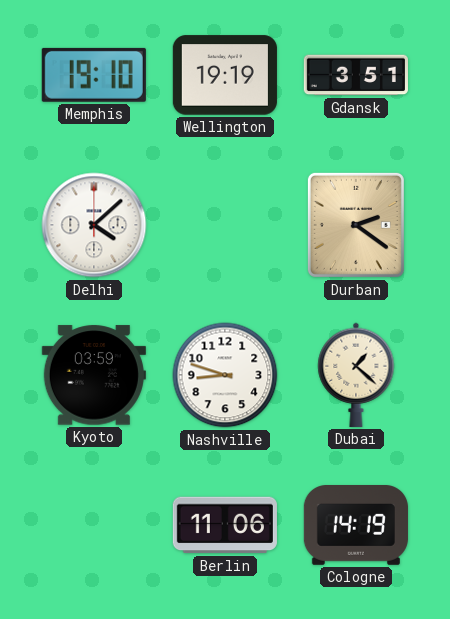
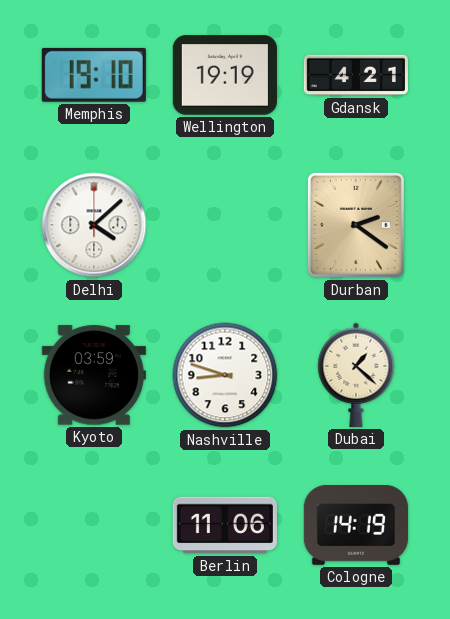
Gdansk: 3:51 -> 4:21
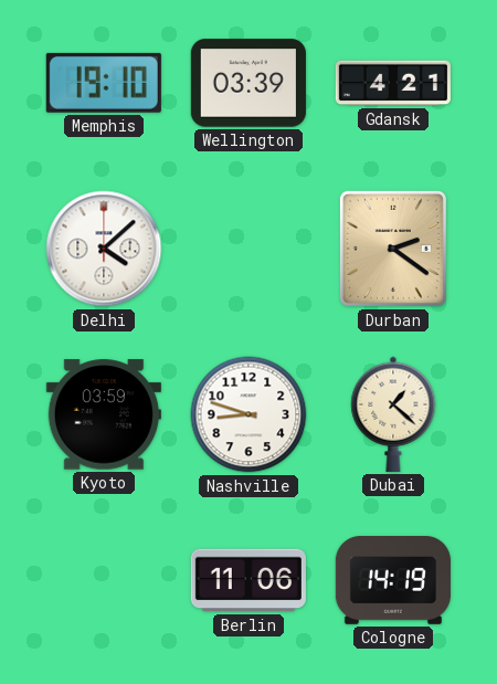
Wellington: 19:19 -> 03:39
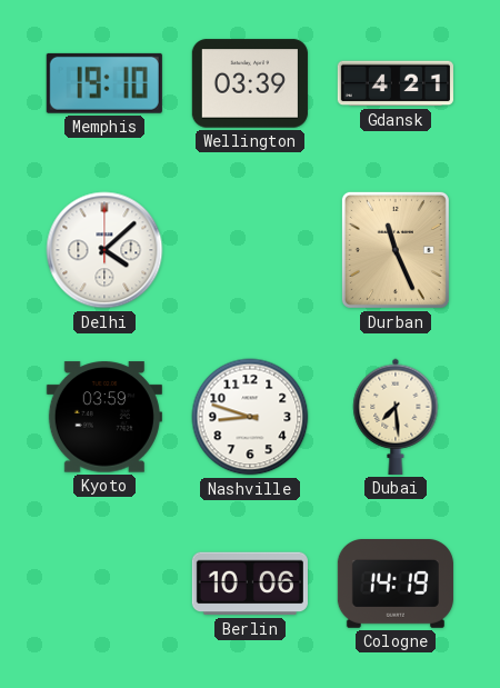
Durban: 2:21 -> 11:26
Dubai: 1:22 -> 7:29
Berlin: 11:06 -> 10:06
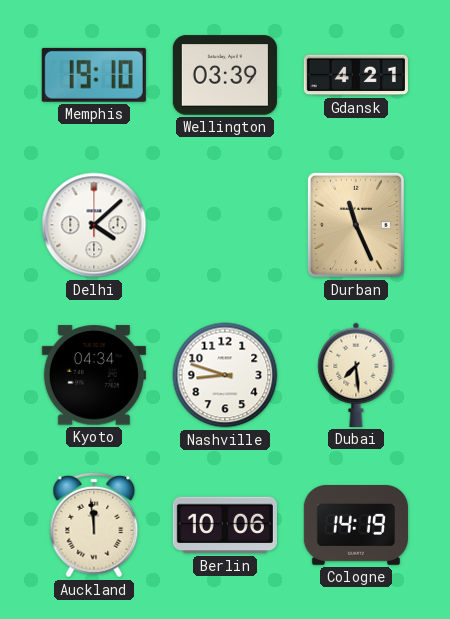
Kyoto: 03:59 -> 04:34
Auckland: none -> 11:59
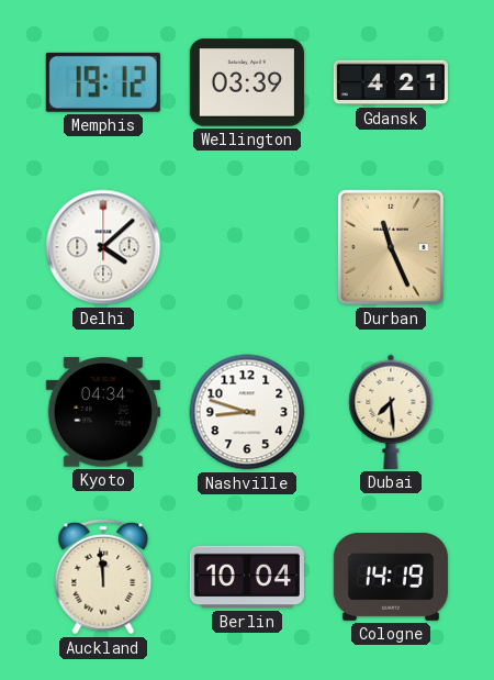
Memphis: 19:10 -> 19:12
Berlin: 10:06 -> 10:04
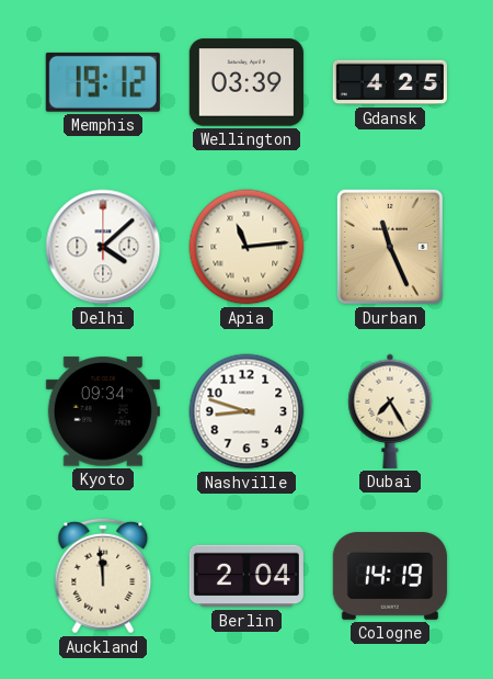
Gdansk: 4:21 -> 4:25
Apia: none -> 11:14
Kyoto: 04:34 -> 09:34
Dubai: 7:29 -> 7:25
Berlin: 10:04 -> 2:04
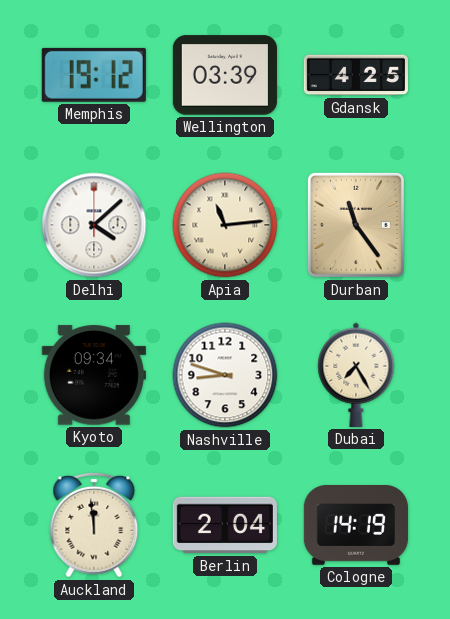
Durban: 11:26 -> 11:24
